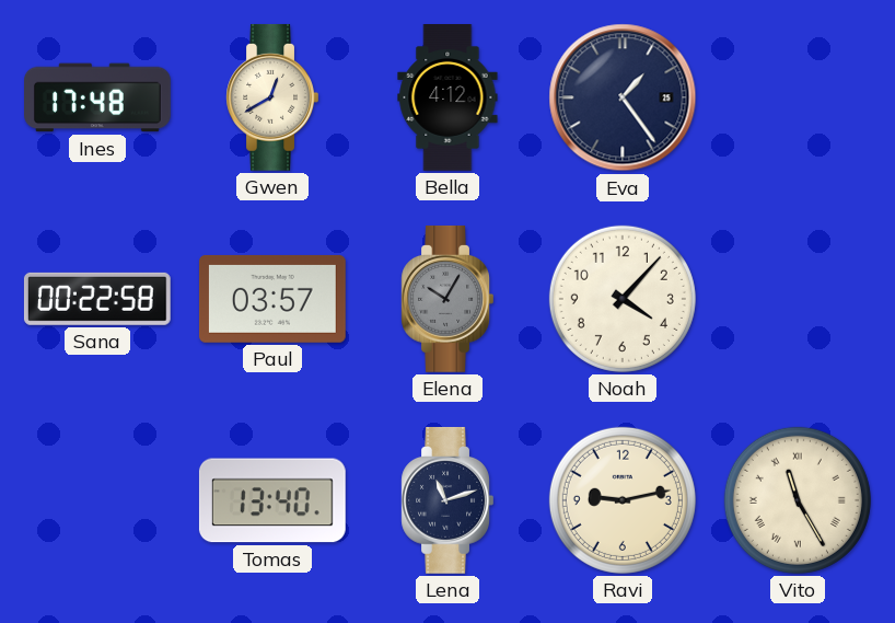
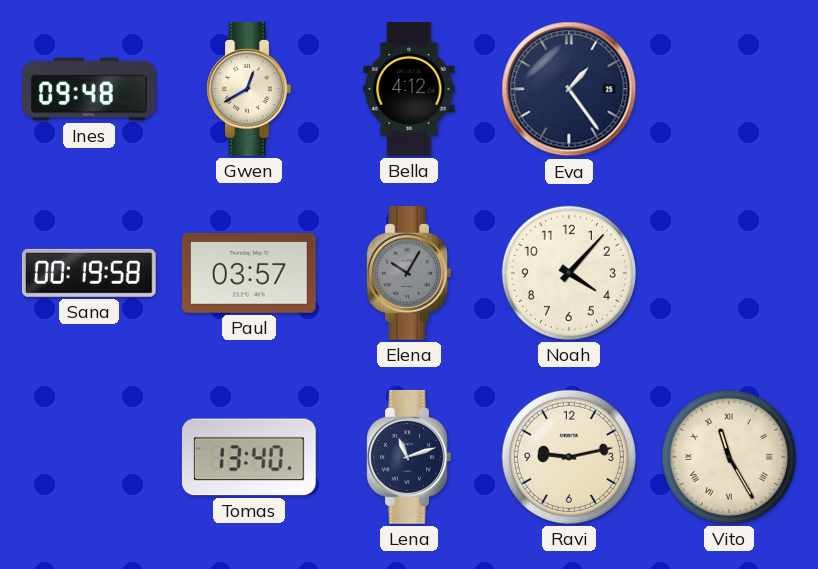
Ines: 17:48 -> 09:48
Sana: 00:22 -> 00:19
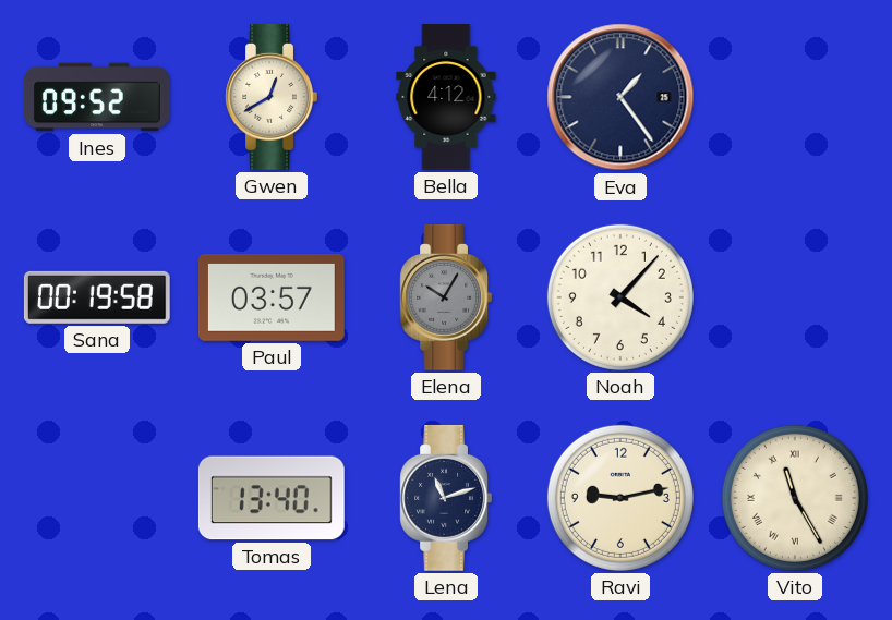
Ines: 09:48 -> 09:52
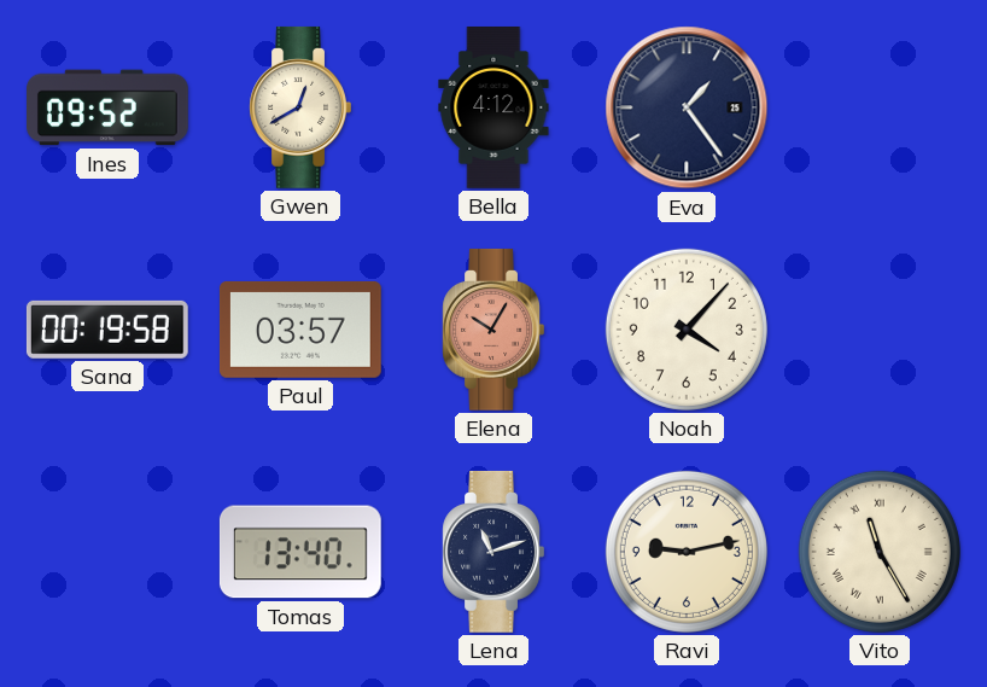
Elena dial: grey -> salmon
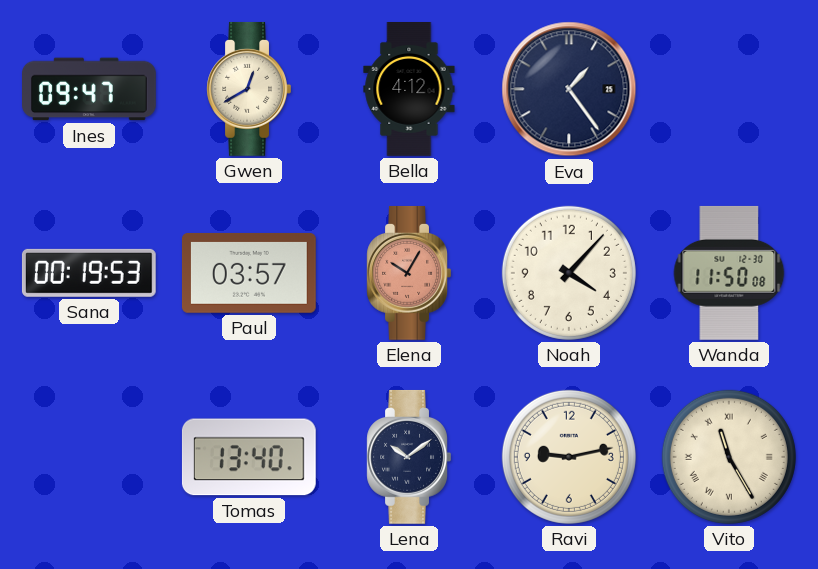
Ines: 09:52 -> 09:47
Sana: 00:19:58 -> 00:19:53
Wanda: none -> 11:50
Lena: 11:12 -> 10:09
